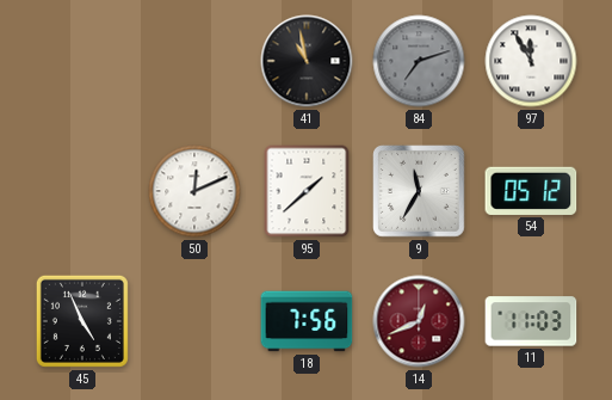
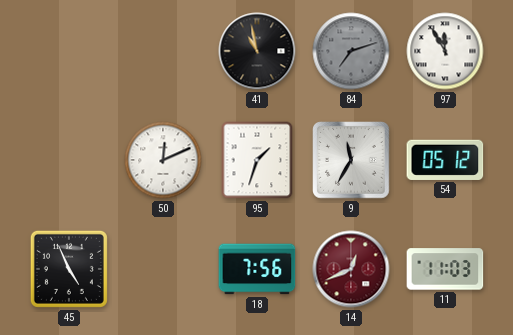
95: 1:38 -> 1:33
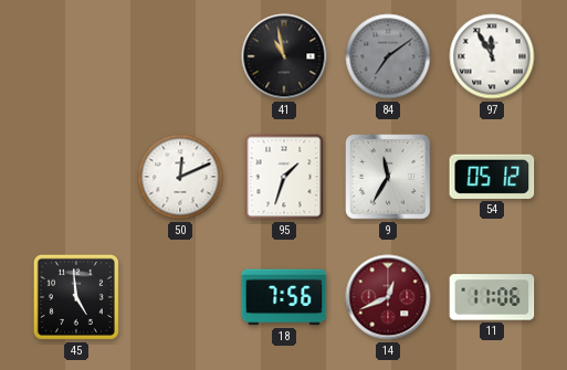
84: 7:12 -> 7:09
45: 4:56 -> 4:59
11: 11:03 -> 11:06
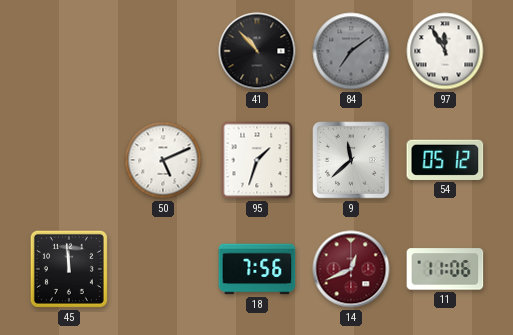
41: 10:58 -> 10:53
50: 12:11 -> 5:11
9: 11:35 -> 11:38
45: 4:59 -> 11:59
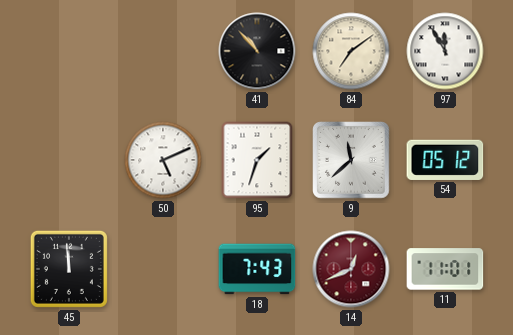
84 dial: grey -> cream
18: 7:56 -> 7:43
11: 11:06 -> 11:01
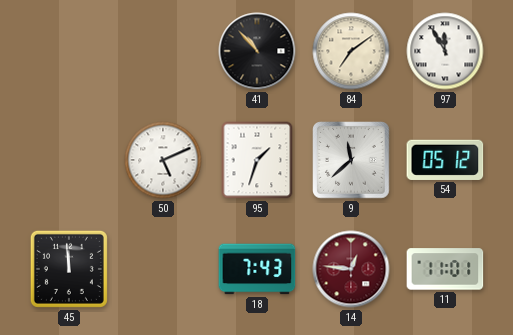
14: 12:41 -> 12:46
